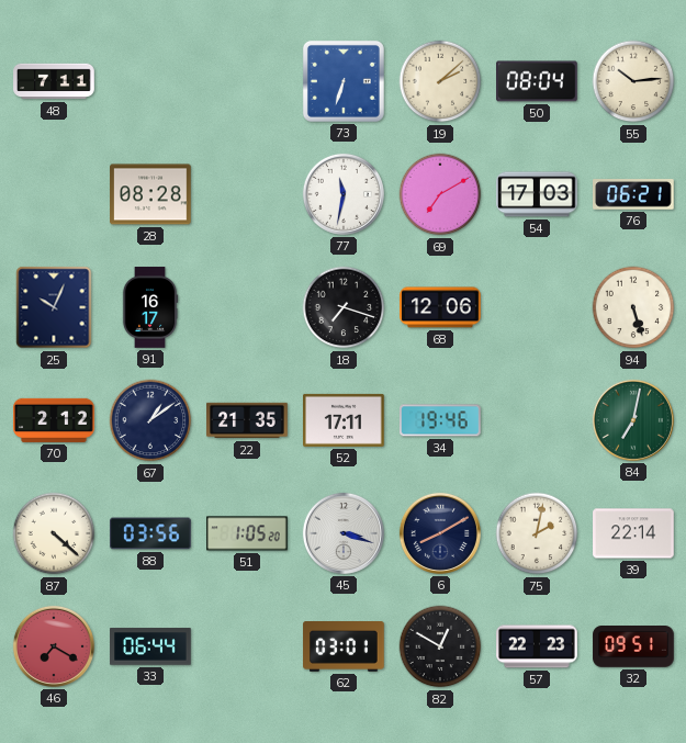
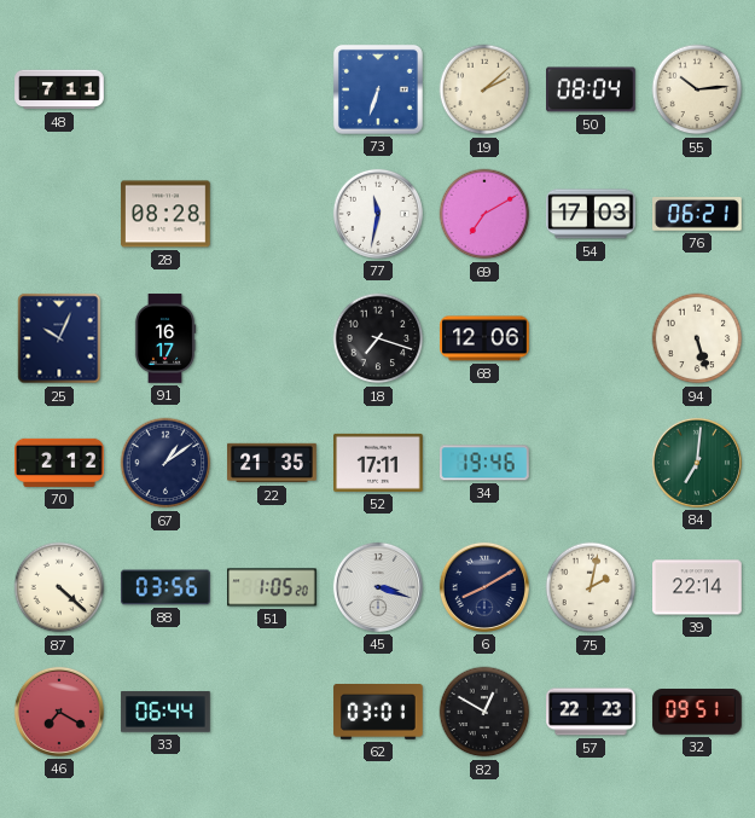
84: 7:02 -> 7:01
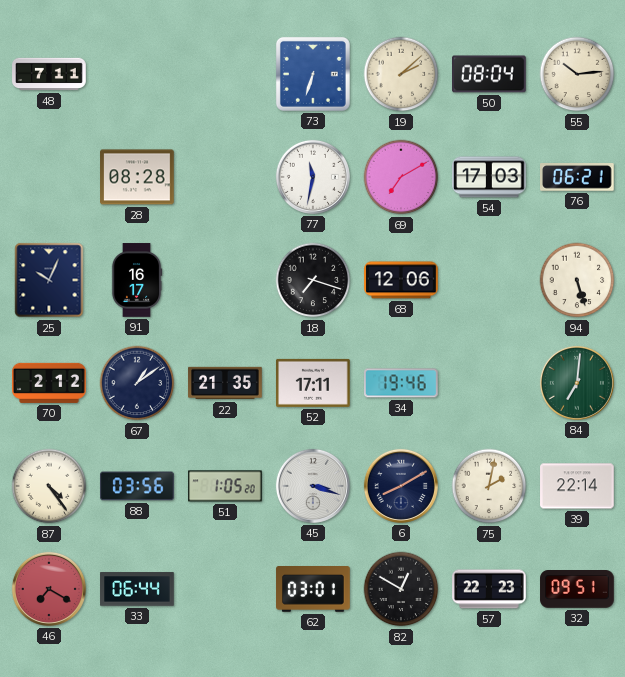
87: 4:22 -> 4:24
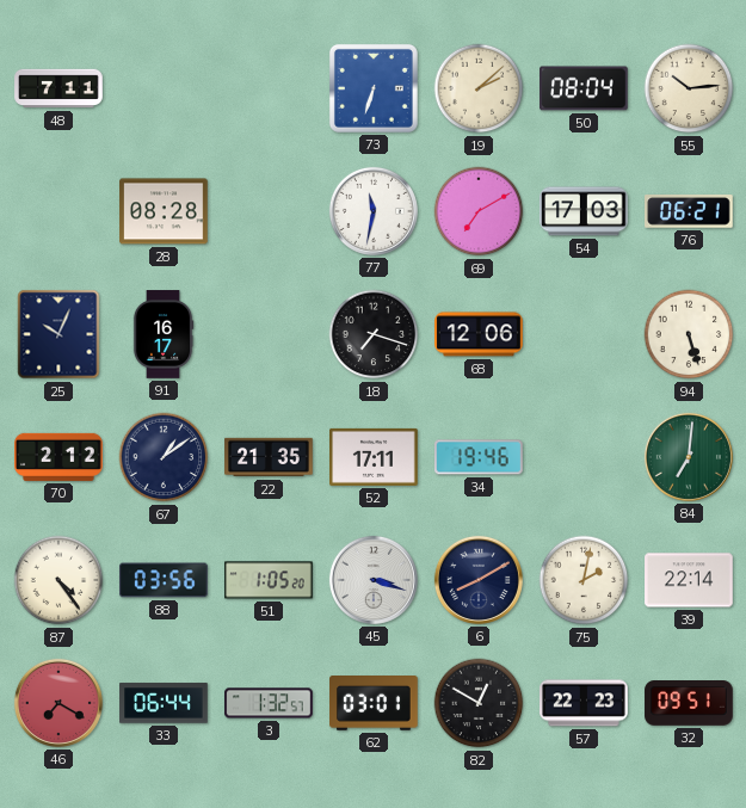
3: none -> 1:32
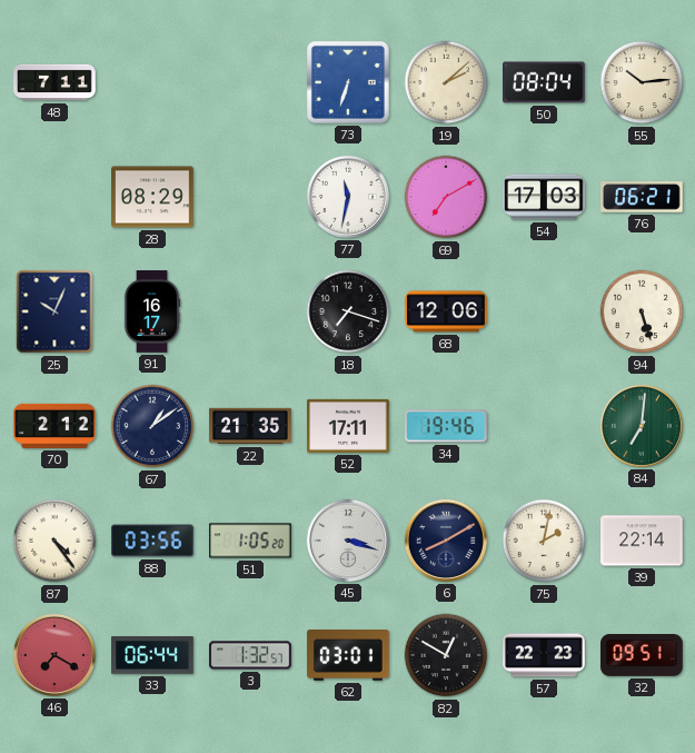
28: 08:28 -> 08:29
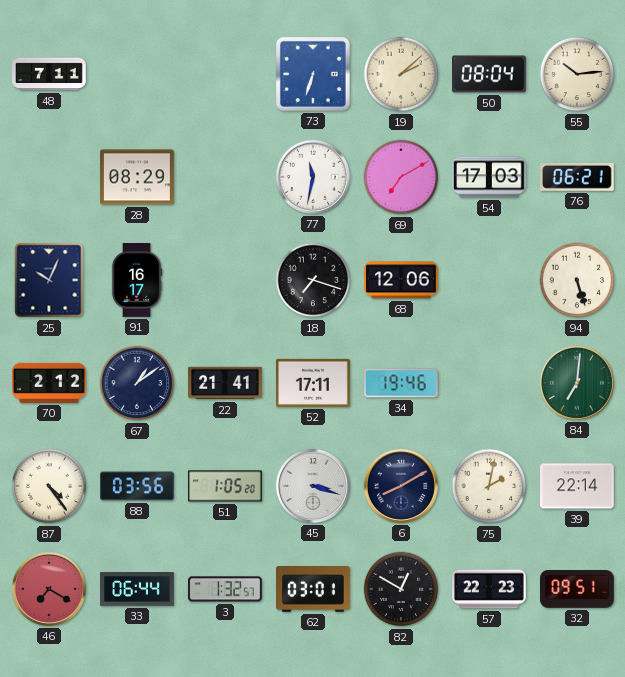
22: 21:35 -> 21:41
